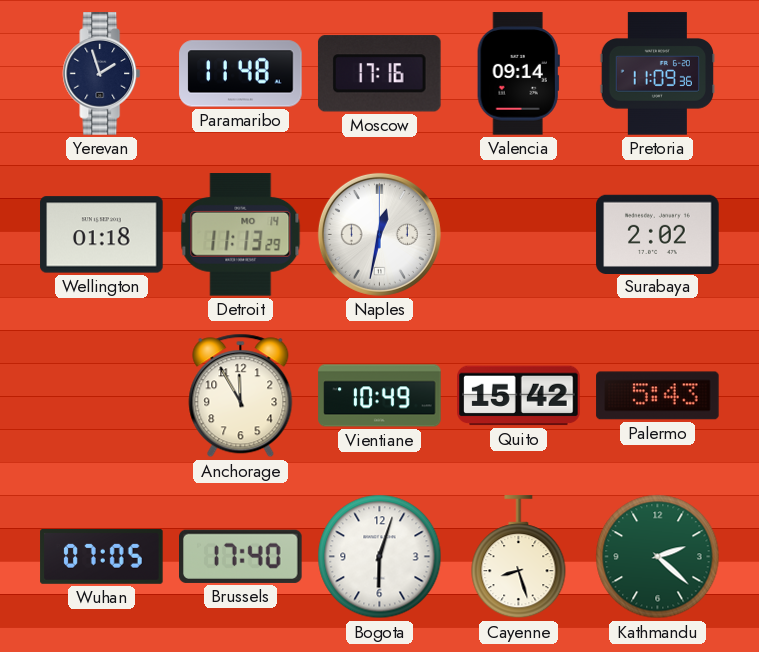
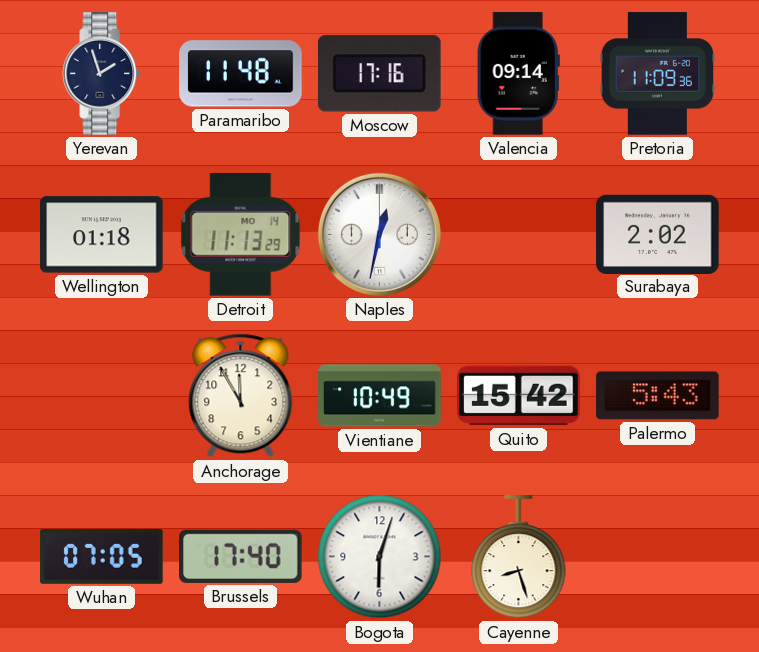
Kathmandu: 2:22 -> none
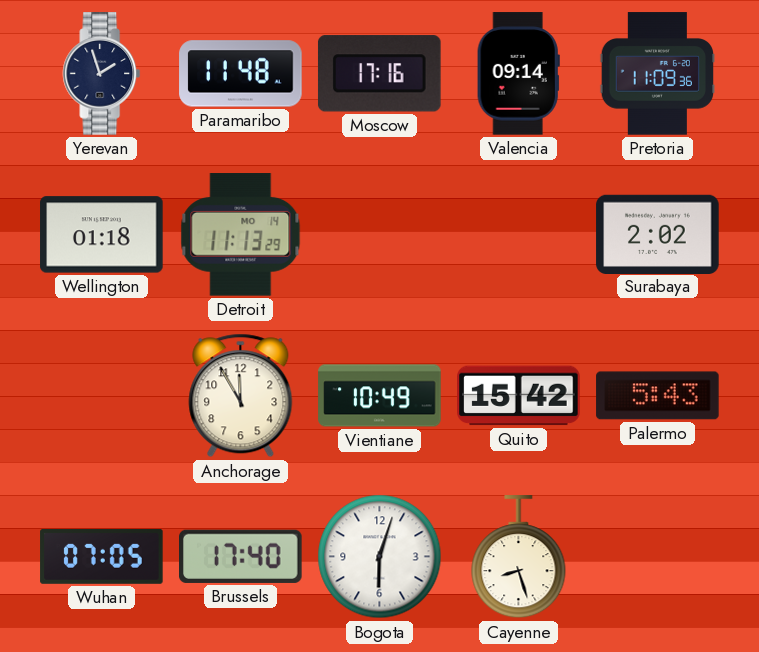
Naples: 12:32 -> none
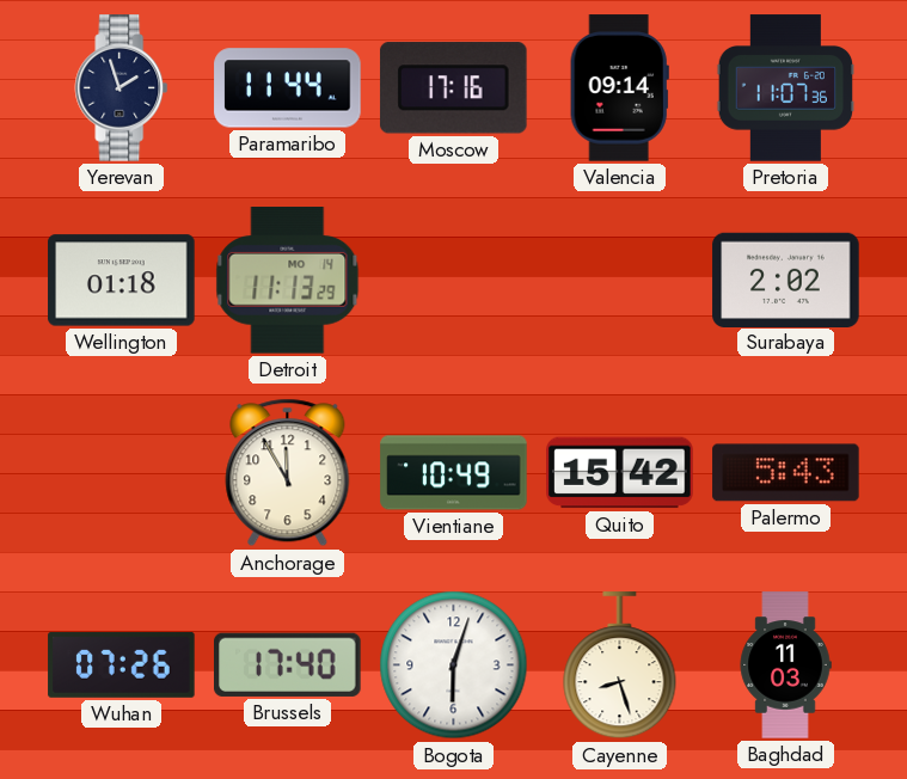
Paramaribo: 11:48 -> 11:44
Pretoria: 11:09 -> 11:07
Wuhan: 07:05 -> 07:26
Baghdad: none -> 11:03
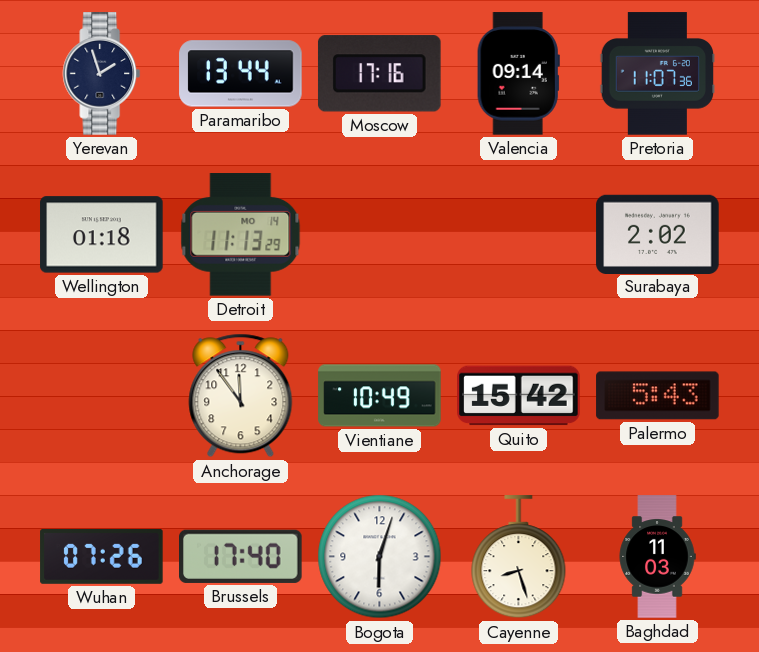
Paramaribo: 11:44 -> 13:44
Anchorage: 11:55 -> 11:54
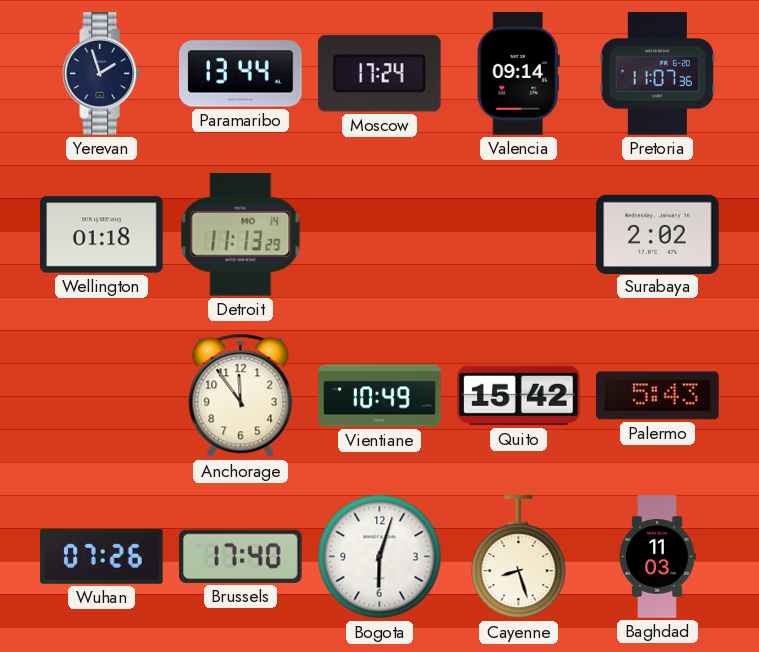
Moscow: 17:16 -> 17:24
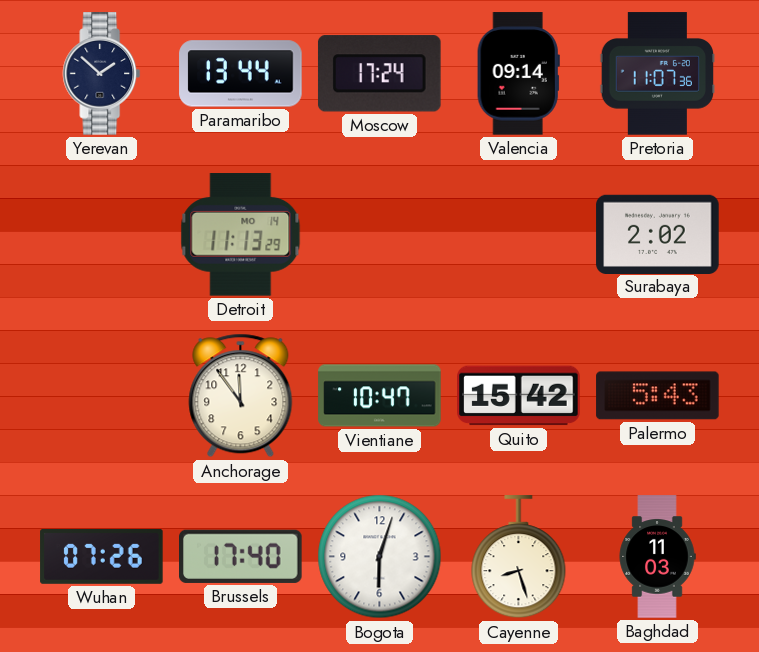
Yerevan: 1:57 -> 1:52
Wellington: 01:18 -> none
Vientiane: 10:49 -> 10:47
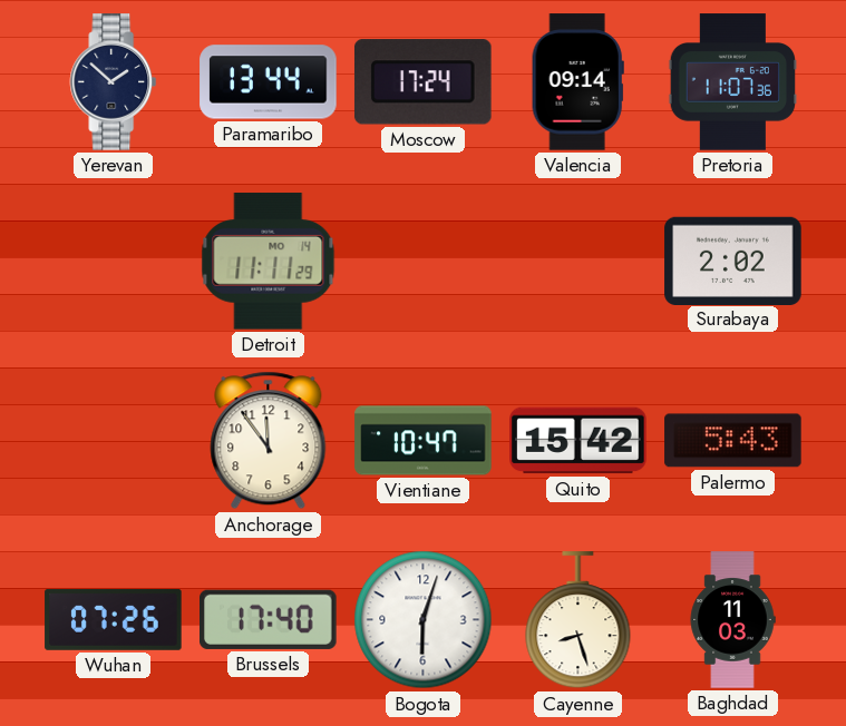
Detroit: 11:13 -> 11:11
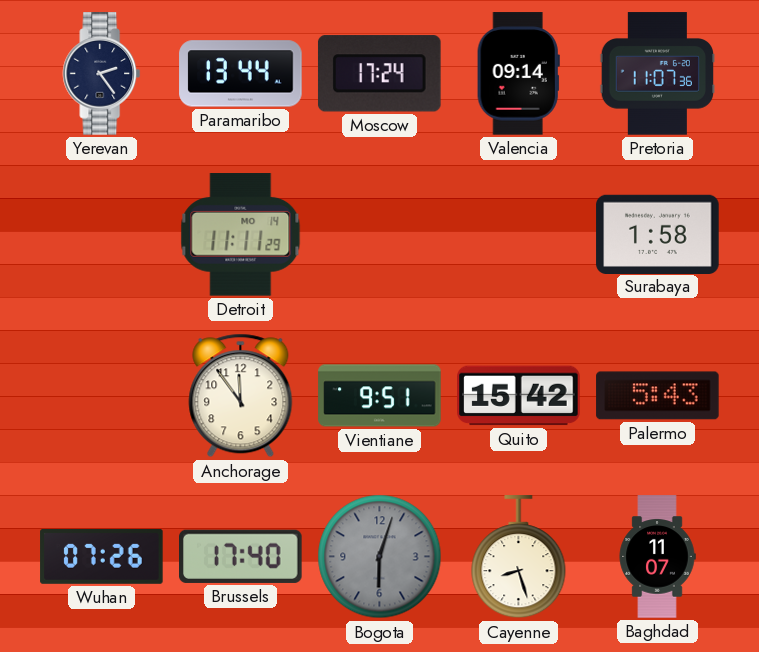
Yerevan: 1:52 -> 2:24
Surabaya: 2:02 -> 1:58
Vientiane: 10:47 -> 9:51
Bogota dial: white -> grey
Baghdad: 11:03 -> 11:07
